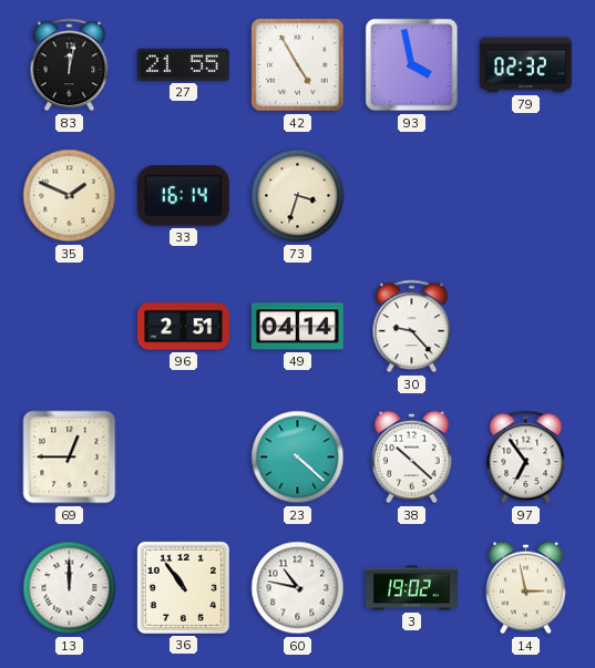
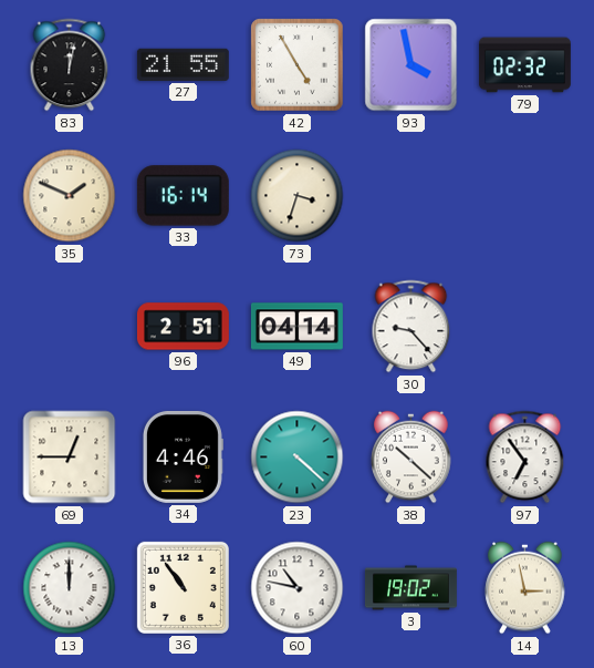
34: none -> 4:46
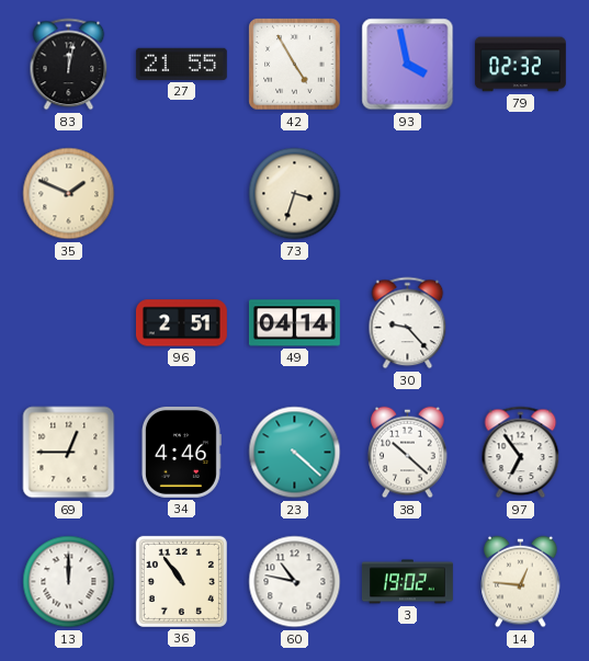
33: 16:14 -> none
14: 2:58 -> 12:46
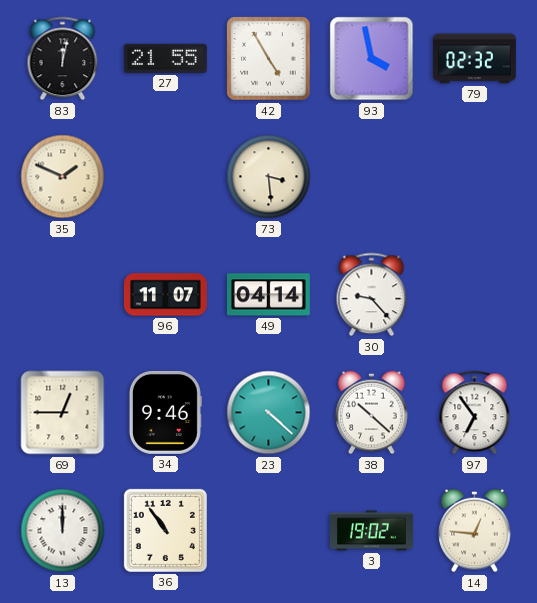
73: 3:33 -> 3:29
96: 2:51 -> 11:07
34: 4:46 -> 9:46
60: 10:47 -> none
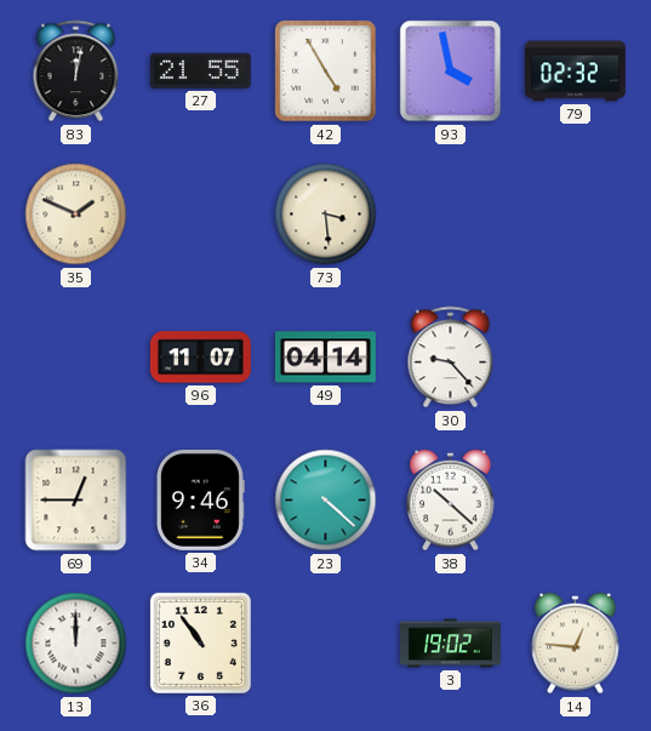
97: 6:54 -> none
